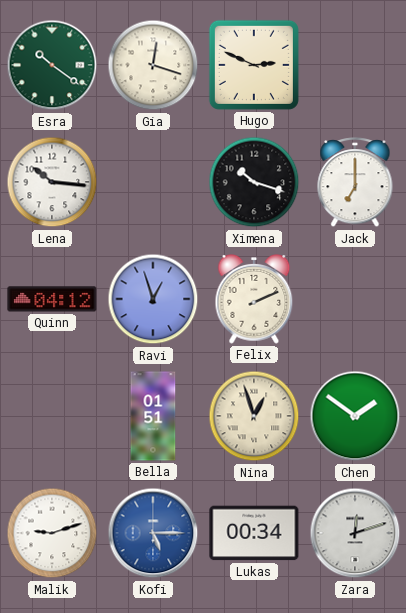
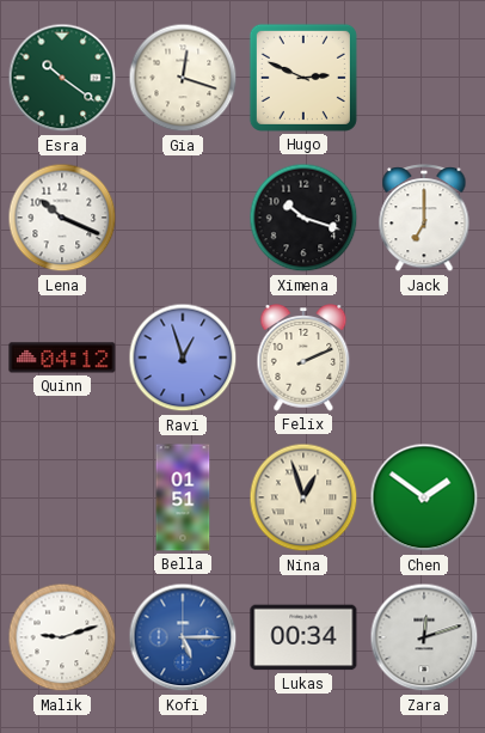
Lena: 10:16 -> 10:19
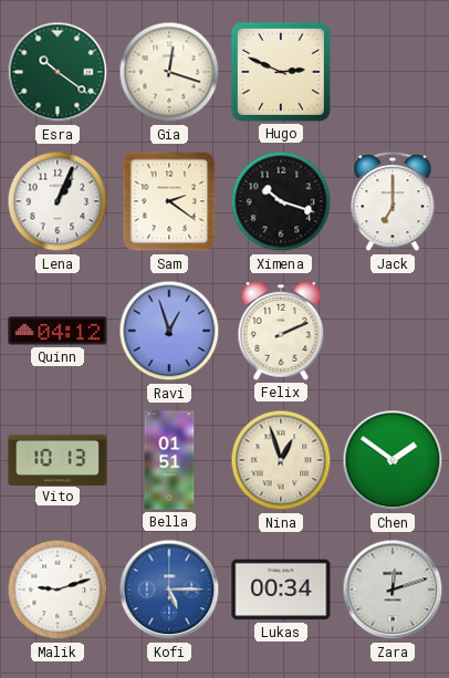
Lena: 10:19 -> 1:04
Sam: none -> 2:21
Vito: none -> 10:13
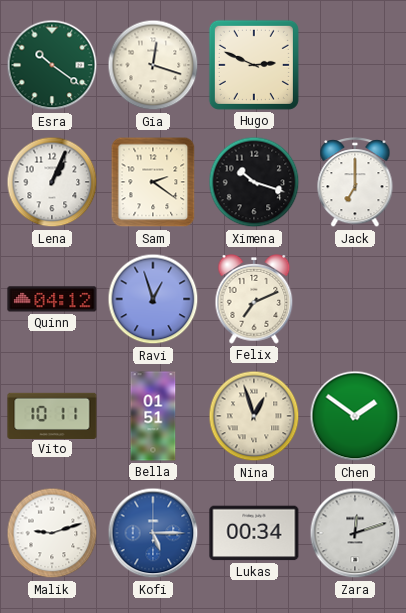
Felix: 2:11 -> 7:11
Vito: 10:13 -> 10:11
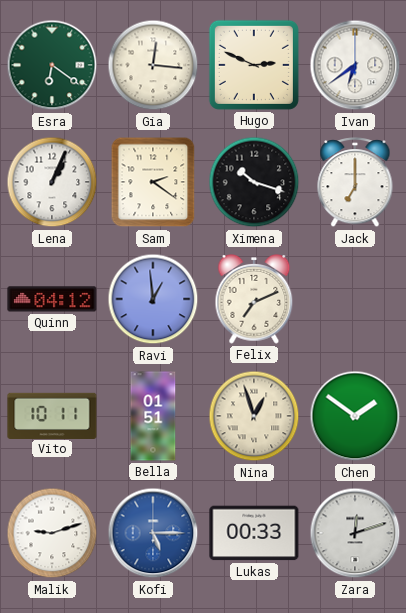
Esra: 10:21 -> 6:21
Gia: 12:18 -> 12:16
Ivan: none -> 6:39
Ravi: 12:57 -> 12:59
Lukas: 00:34 -> 00:33
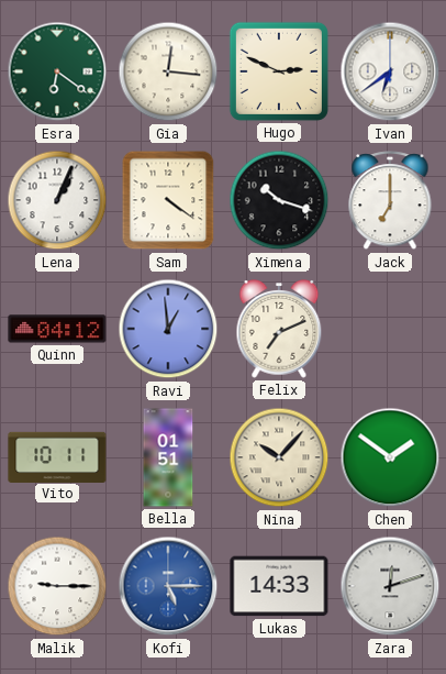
Sam: 2:21 -> 4:21
Nina: 12:57 -> 10:07
Malik: 9:12 -> 9:15
Lukas: 00:33 -> 14:33
